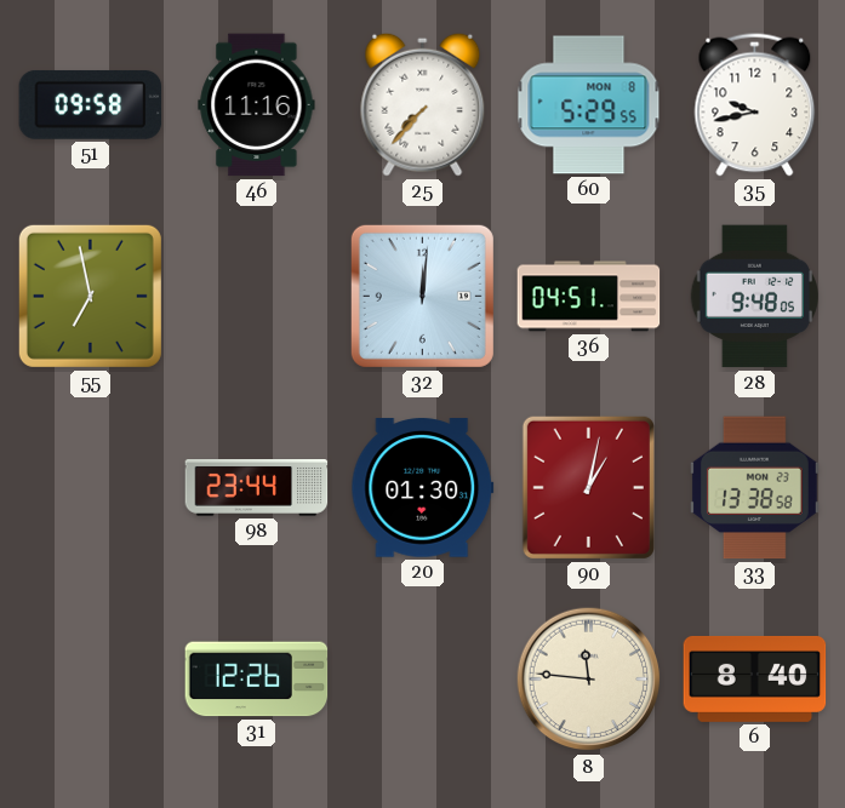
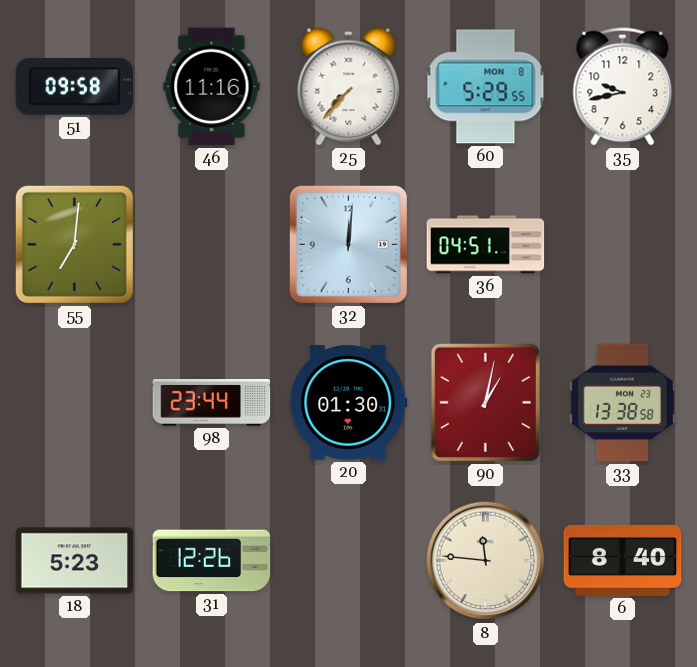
55: 6:58 -> 7:01
28: 9:48 -> none
18: none -> 5:23
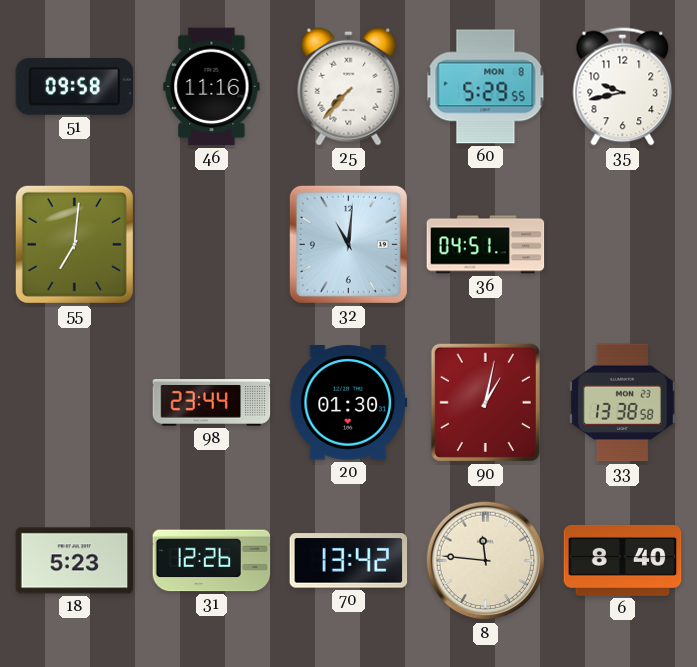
32: 12:01 -> 11:01
70: none -> 13:42
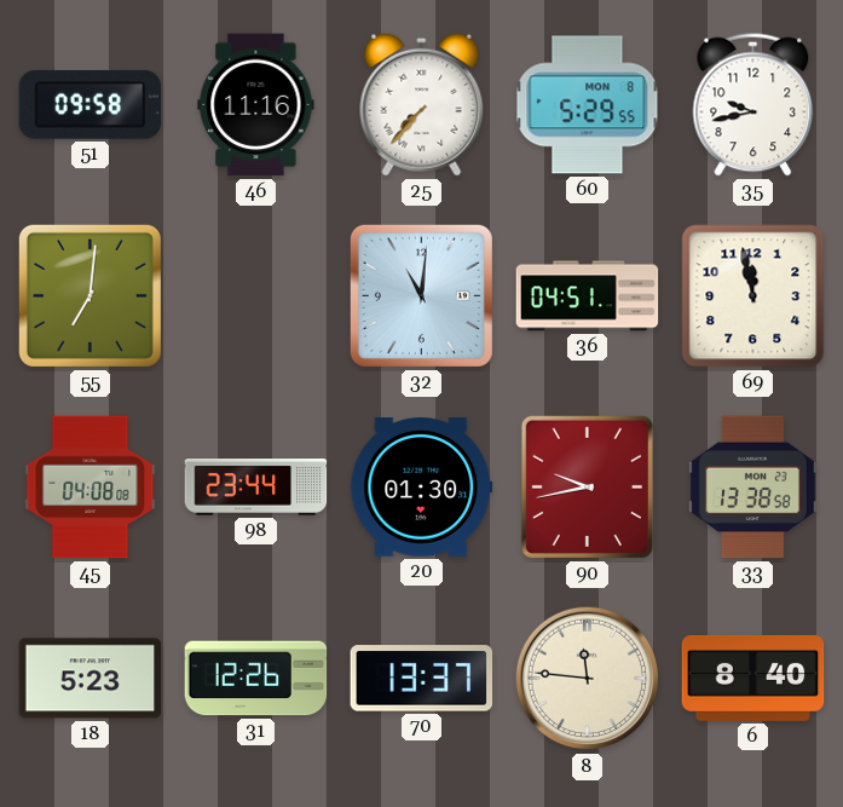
69: none -> 11:58
45: none -> 04:08
90: 1:02 -> 9:43
70: 13:42 -> 13:37
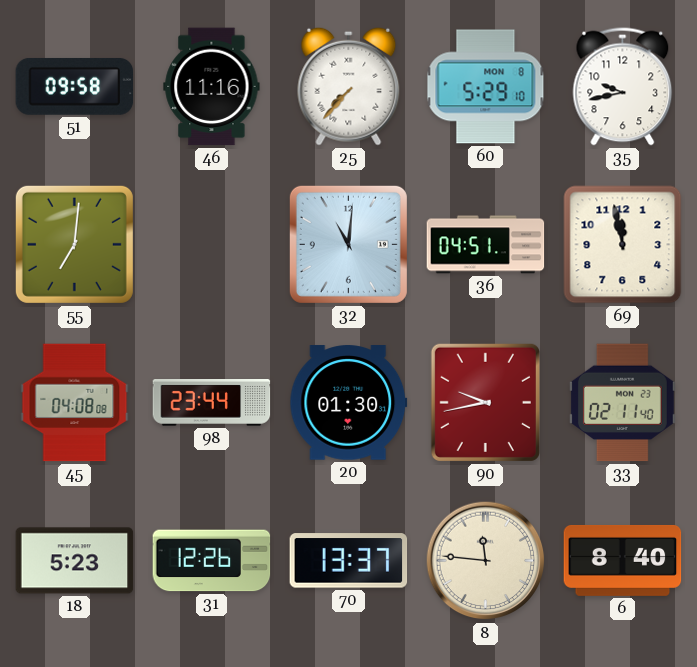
60: 5:29:55 -> 5:29:10
33: 13:38 -> 02:11
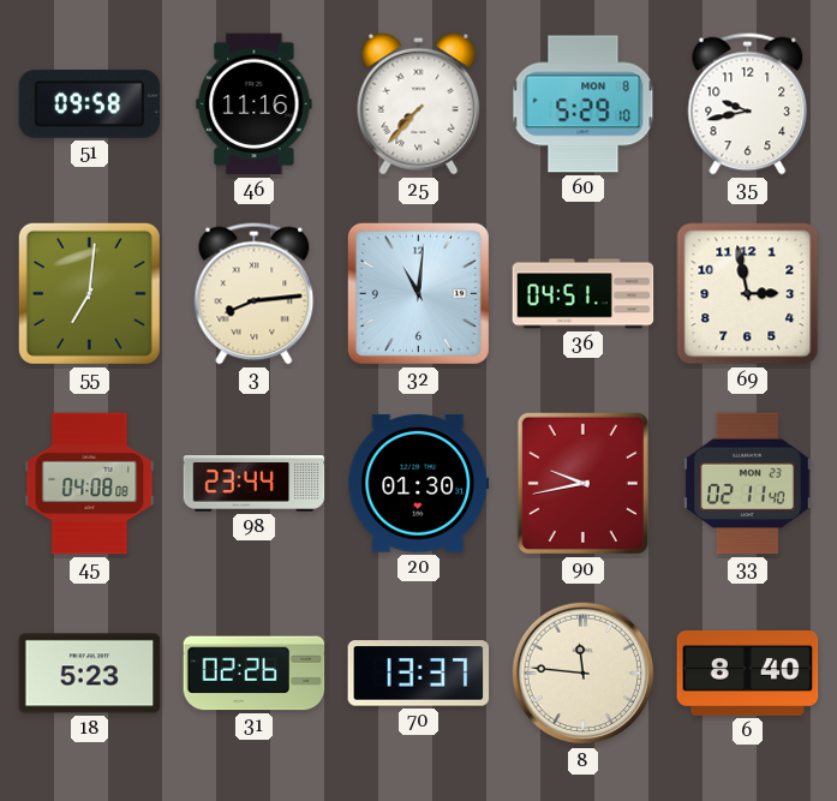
3: none -> 8:14
69: 11:58 -> 2:58
31: 12:26 -> 02:26
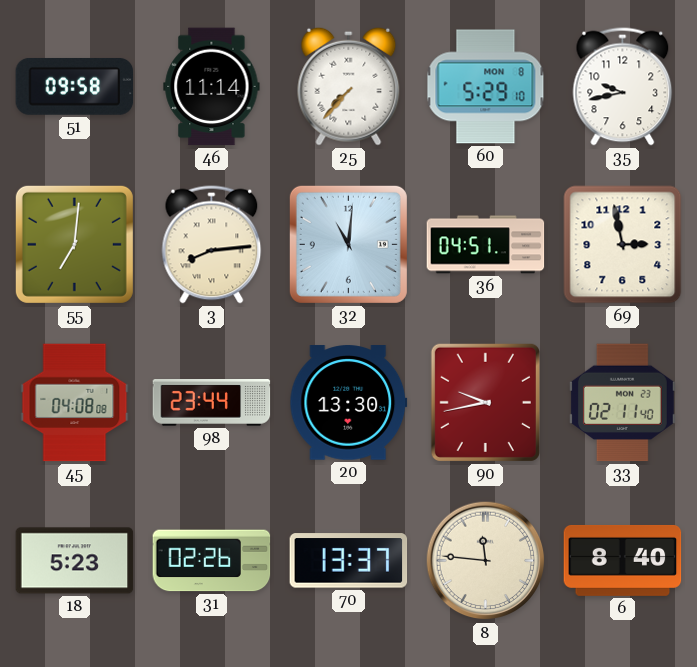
46: 11:16 -> 11:14
20: 01:30 -> 13:30
